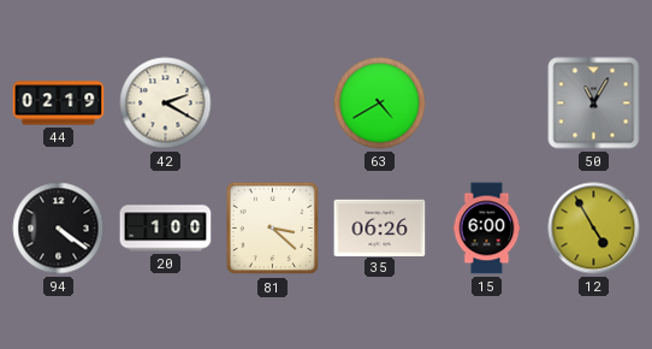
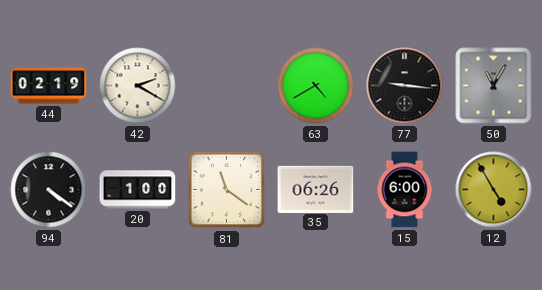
77: none -> 9:16
81: 3:22 -> 11:21
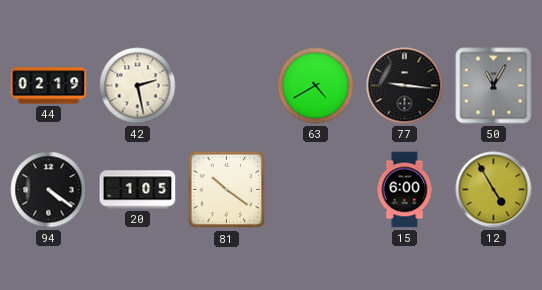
42: 2:20 -> 2:28
20: 1:00 -> 1:05
81: 11:21 -> 10:21
35: 06:26 -> none
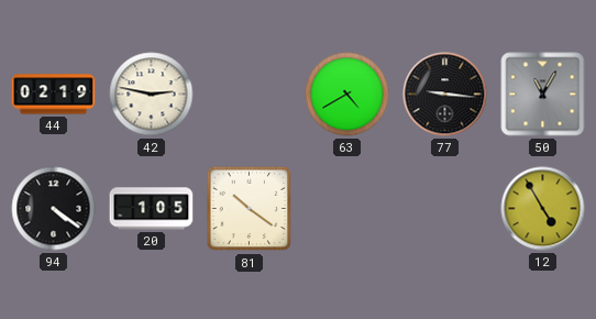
42: 2:28 -> 2:47
15: 6:00 -> none
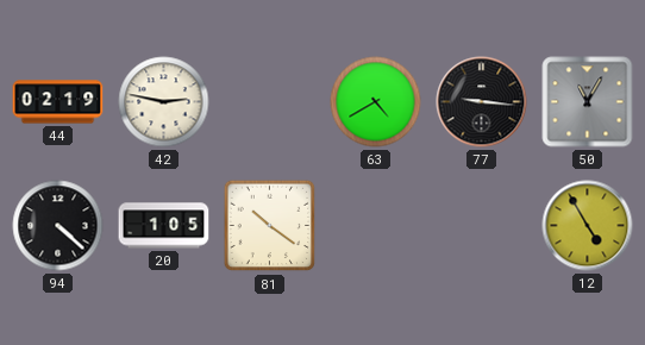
94: 4:21 -> 4:22
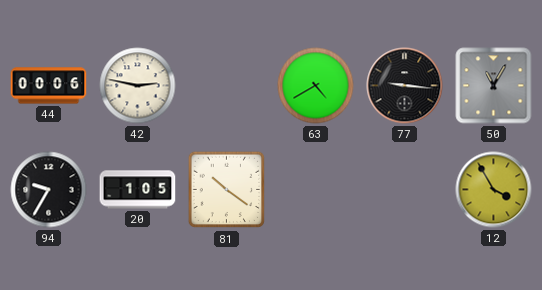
44: 02:19 -> 00:06
94: 4:22 -> 9:35
12: 4:55 -> 3:55
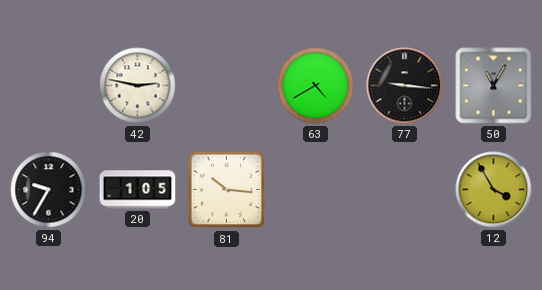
44: 00:06 -> none
81: 10:21 -> 10:16
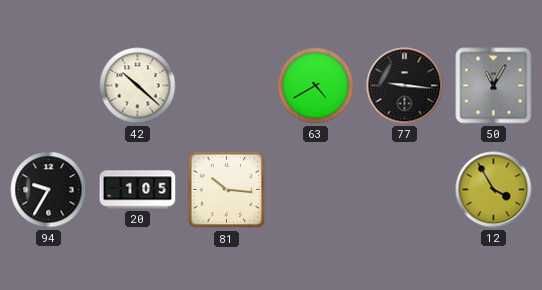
42: 2:47 -> 10:22
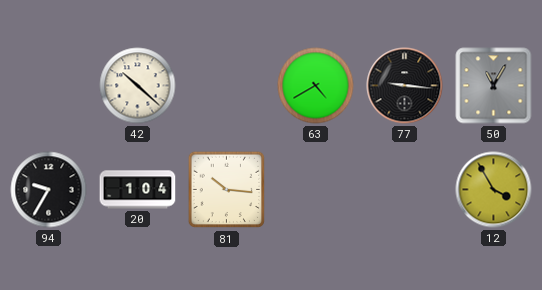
20: 1:05 -> 1:04
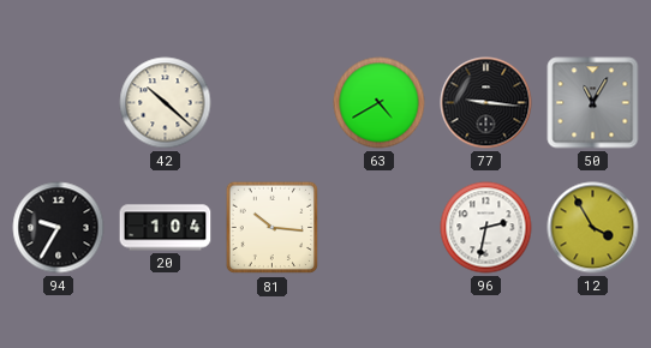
96: none -> 2:32
